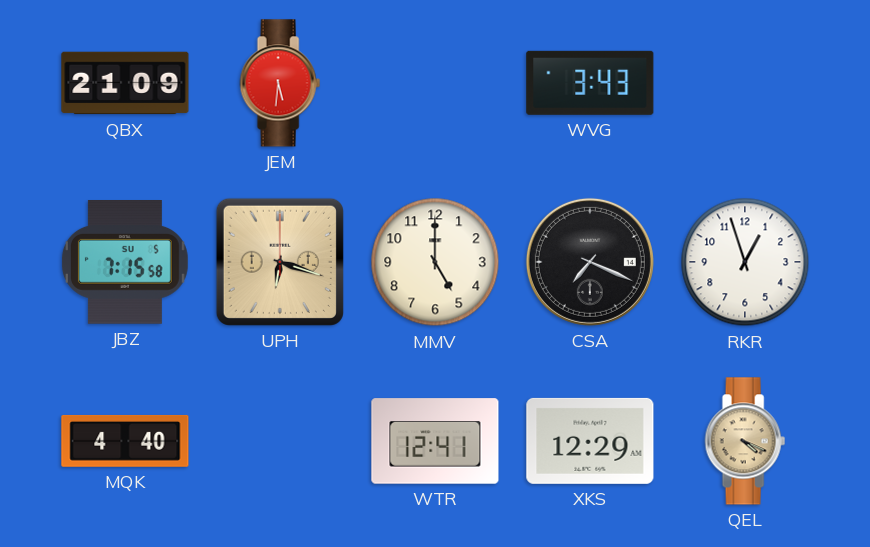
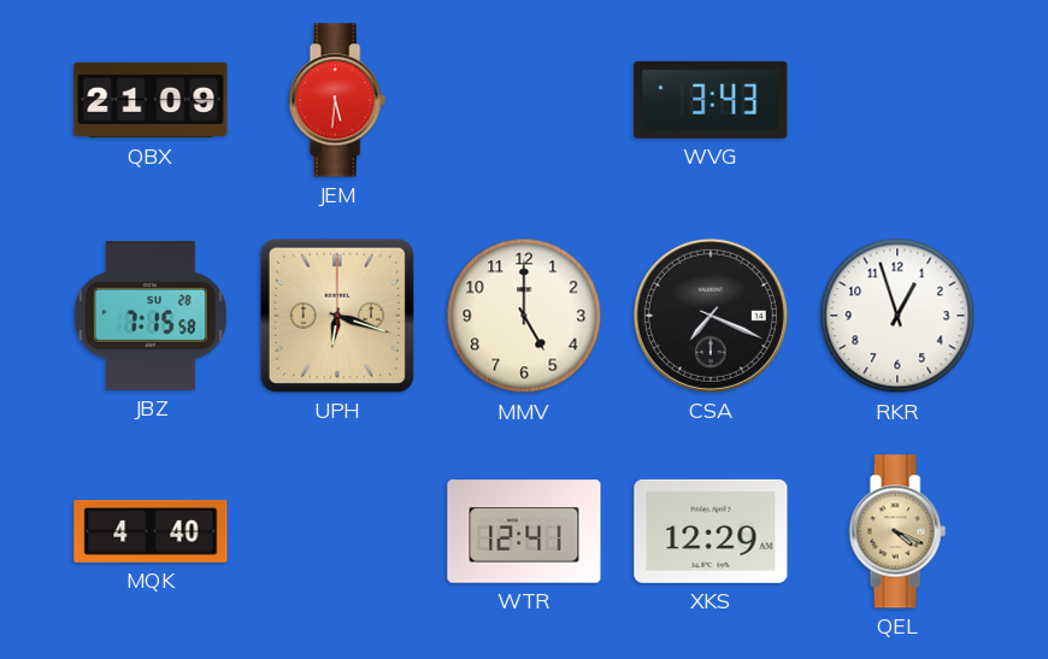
JBZ date: SU 5 -> SU 28
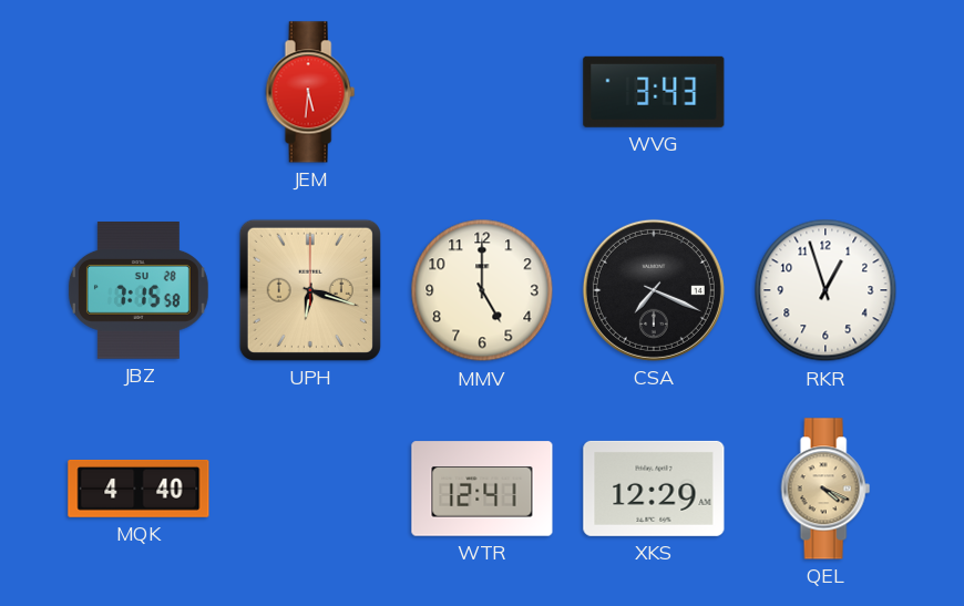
QBX: 21:09 -> none
